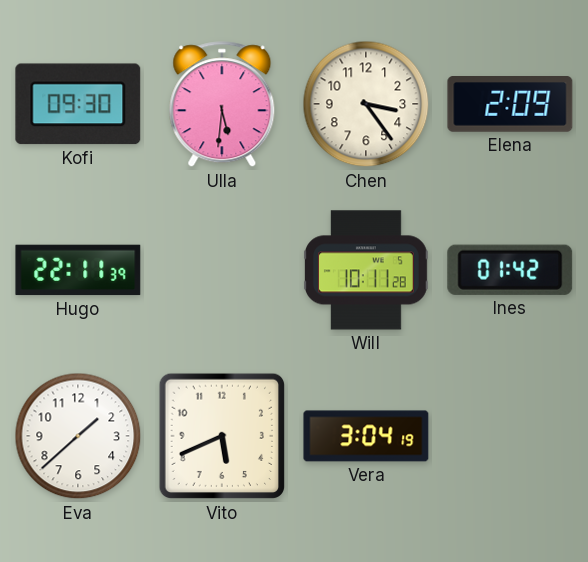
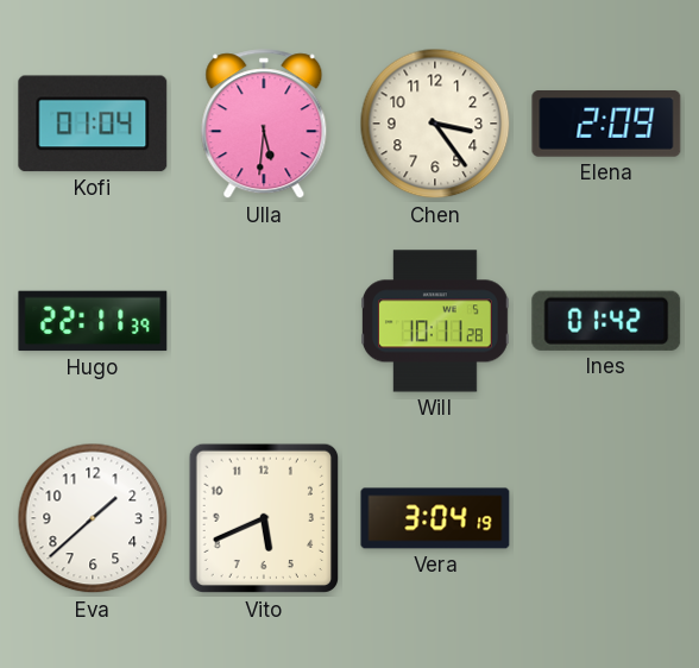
Kofi: 09:30 -> 01:04
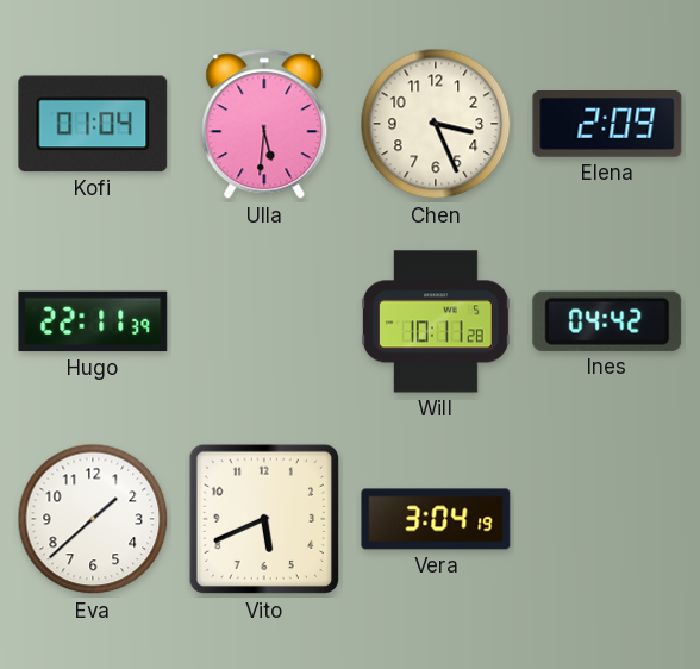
Chen: 3:24 -> 3:26
Ines: 01:42 -> 04:42
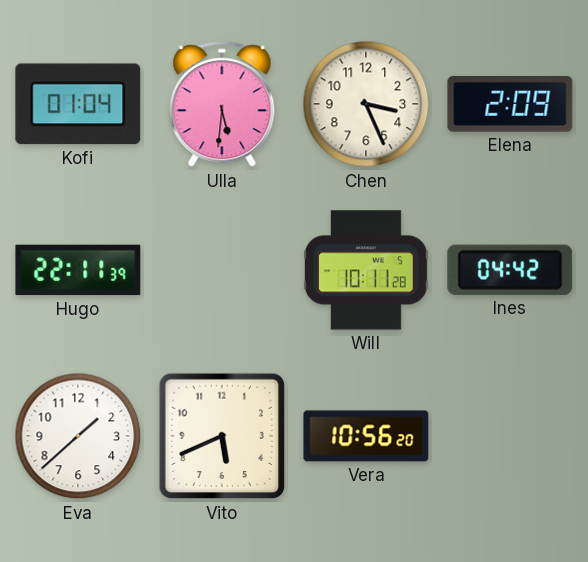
Vera: 3:04 -> 10:56
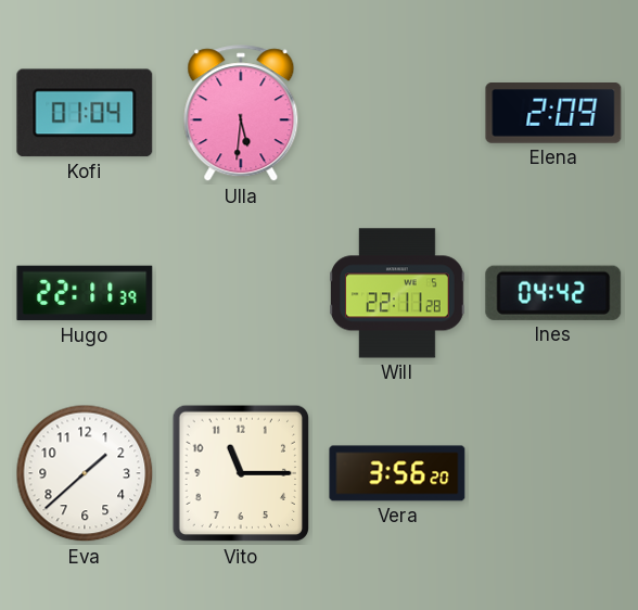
Chen: 3:26 -> none
Will: 10:11 -> 22:11
Vito: 5:41 -> 11:15
Vera: 10:56 -> 3:56
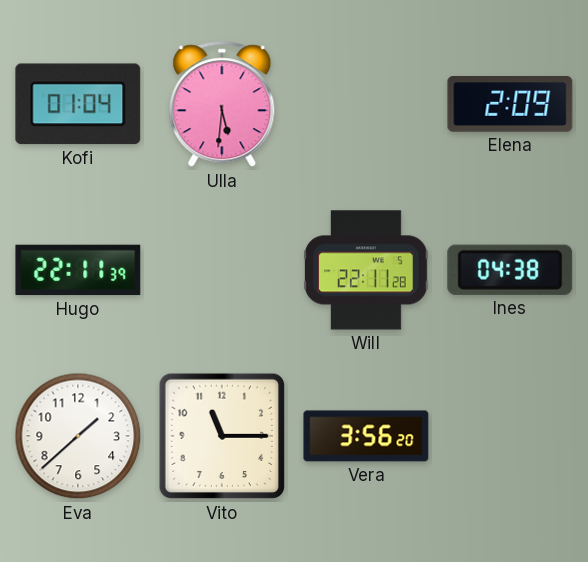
Ines: 04:42 -> 04:38
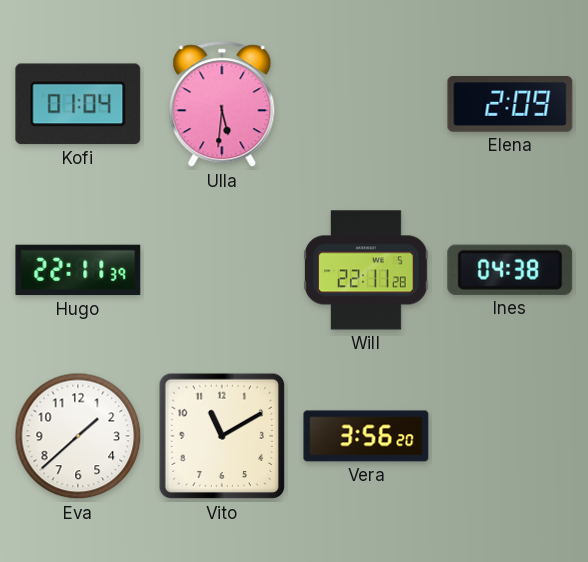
Vito: 11:15 -> 11:10
